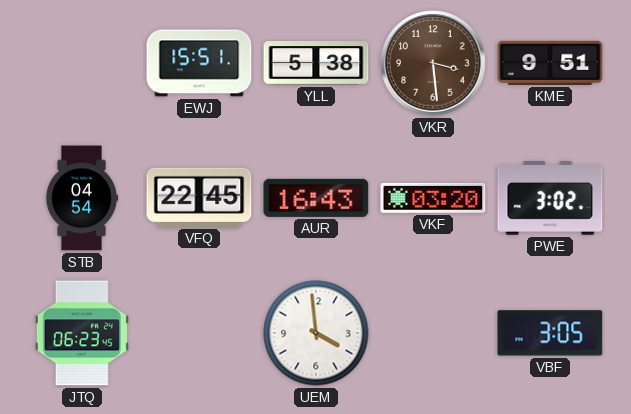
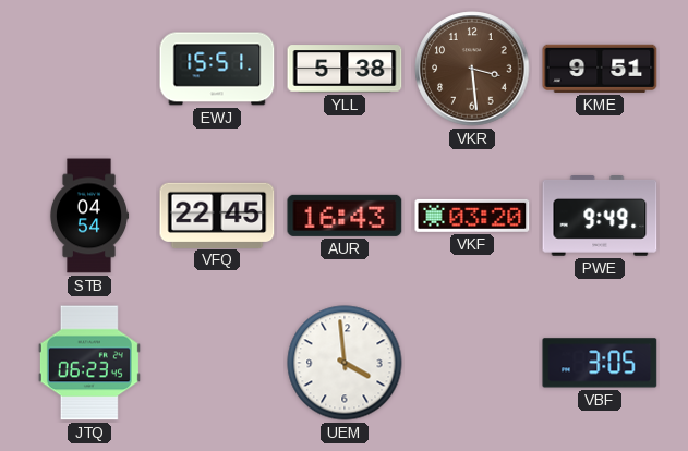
PWE: 3:02 -> 9:49
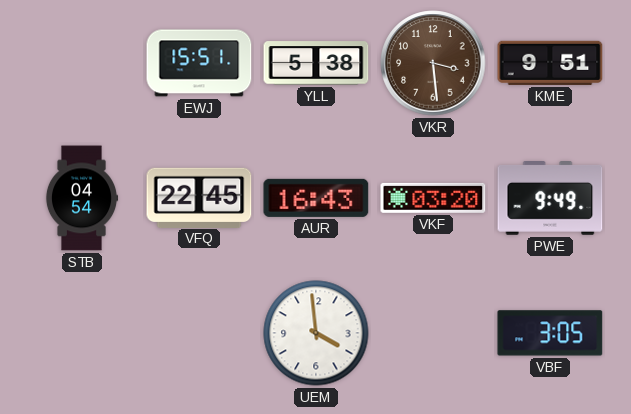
JTQ: 06:23 -> none
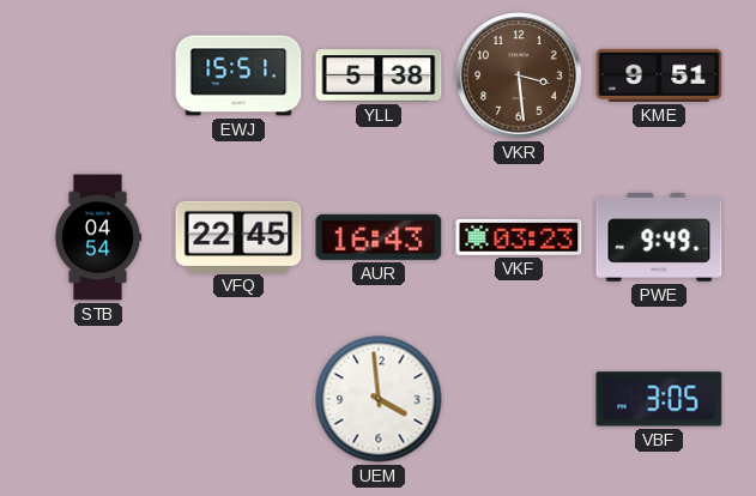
VKF: 03:20 -> 03:23
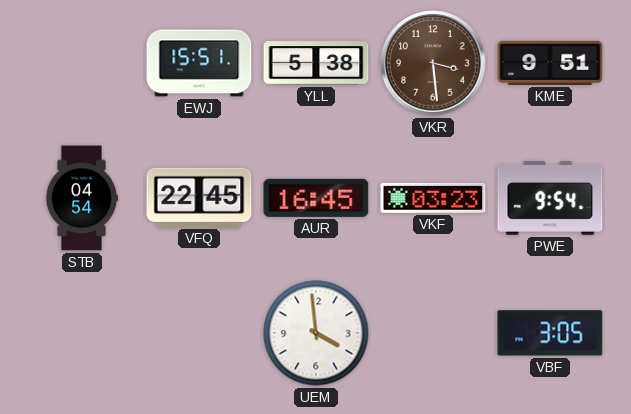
AUR: 16:43 -> 16:45
PWE: 9:49 -> 9:54
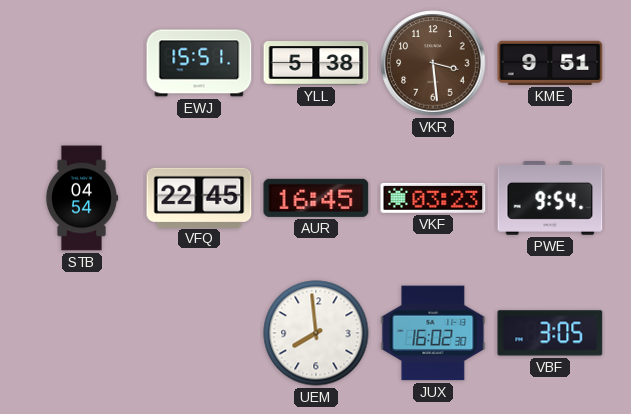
UEM: 3:59 -> 7:59
JUX: none -> 16:02
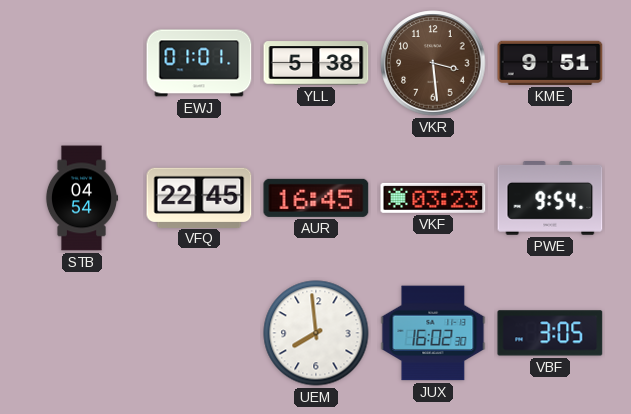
EWJ: 15:51 -> 01:01
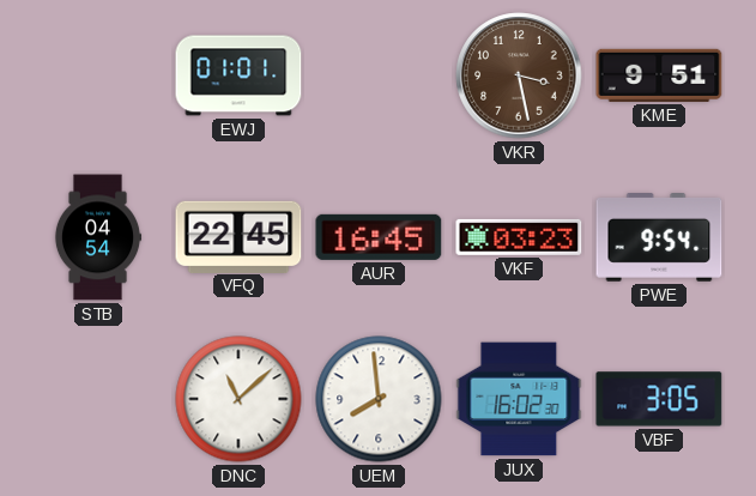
YLL: 5:38 -> none
VKR: 3:29 -> 3:28
DNC: none -> 11:08
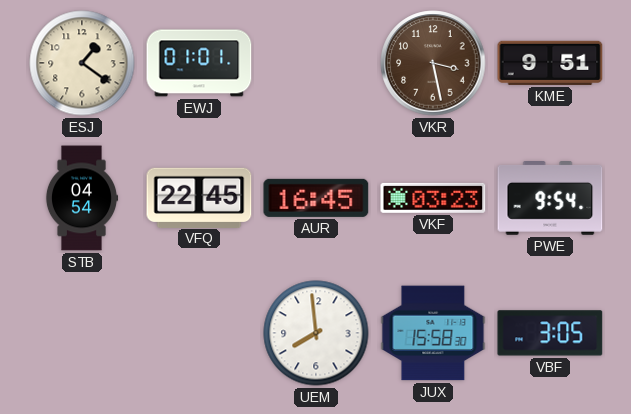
ESJ: none -> 1:21
DNC: 11:08 -> none
JUX: 16:02 -> 15:58
